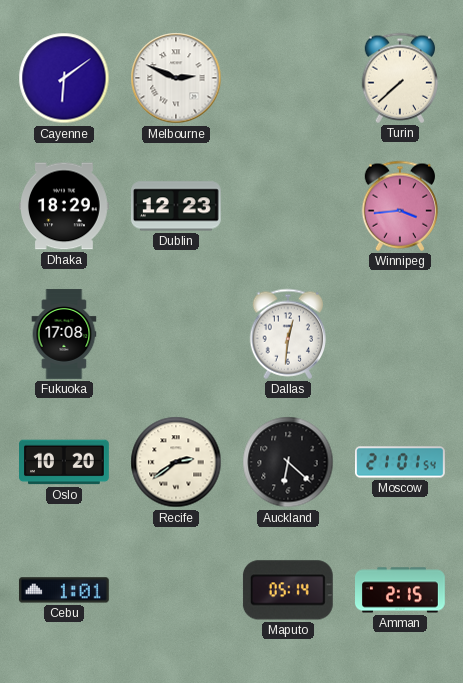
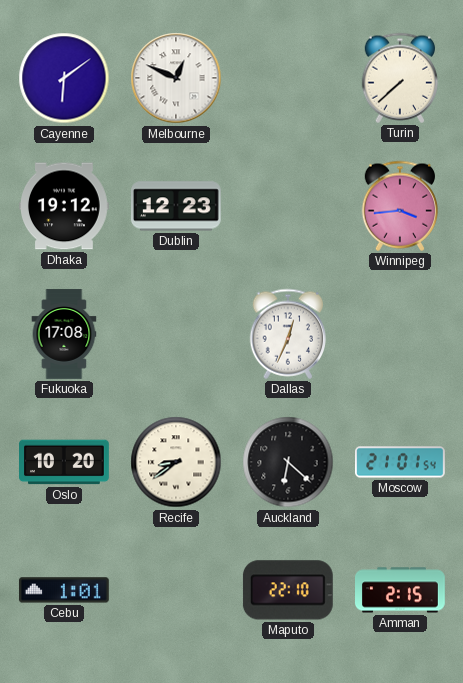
Melbourne: 2:49 -> 12:49
Dhaka: 18:29 -> 19:12
Dallas: 12:31 -> 12:34
Recife: 2:39 -> 8:39
Maputo: 05:14 -> 22:10
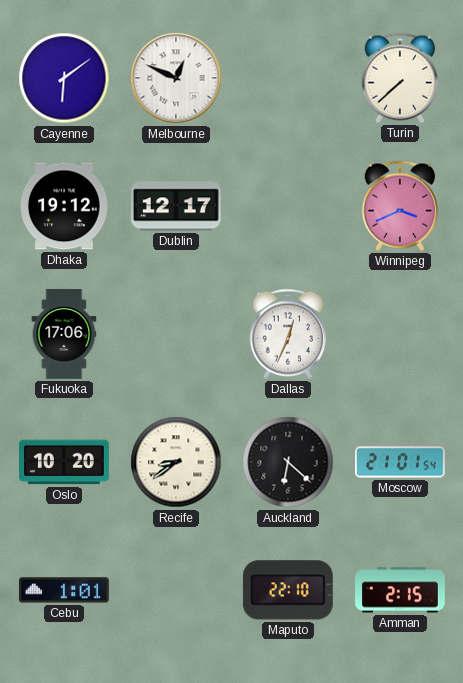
Dublin: 12:23 -> 12:17
Winnipeg: 3:44 -> 3:41
Fukuoka: 17:08 -> 17:06
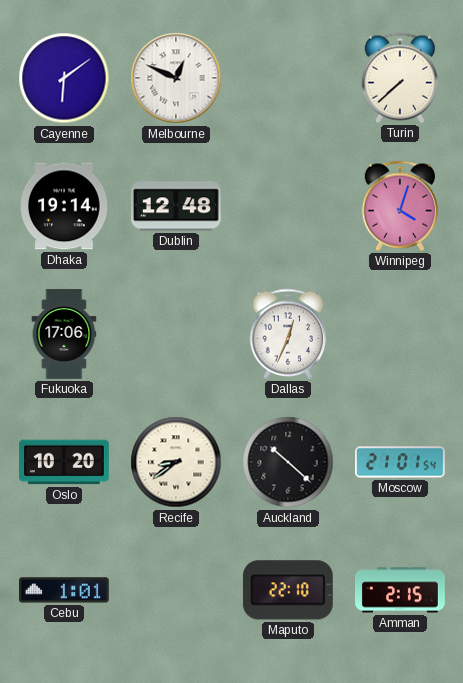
Dhaka: 19:12 -> 19:14
Dublin: 12:17 -> 12:48
Winnipeg: 3:41 -> 4:03
Auckland: 6:22 -> 10:22
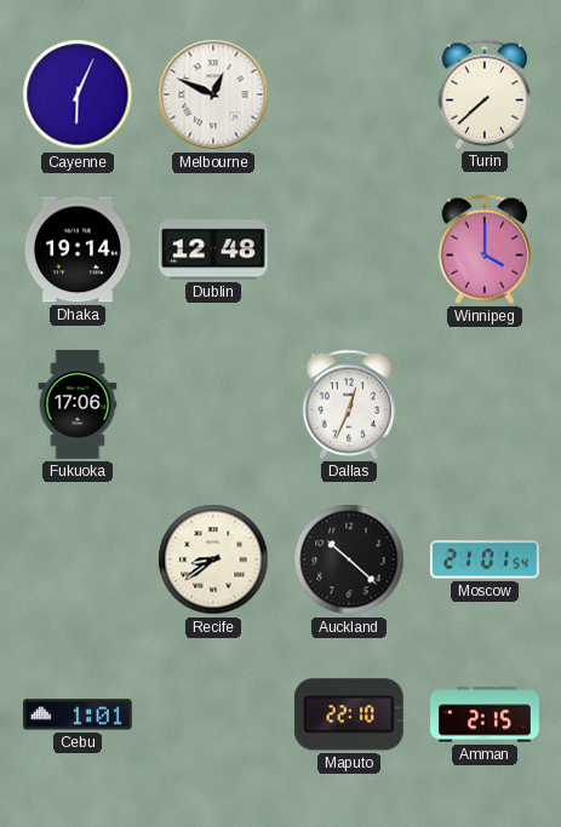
Cayenne: 6:09 -> 6:04
Winnipeg: 4:03 -> 4:00
Oslo: 10:20 -> none
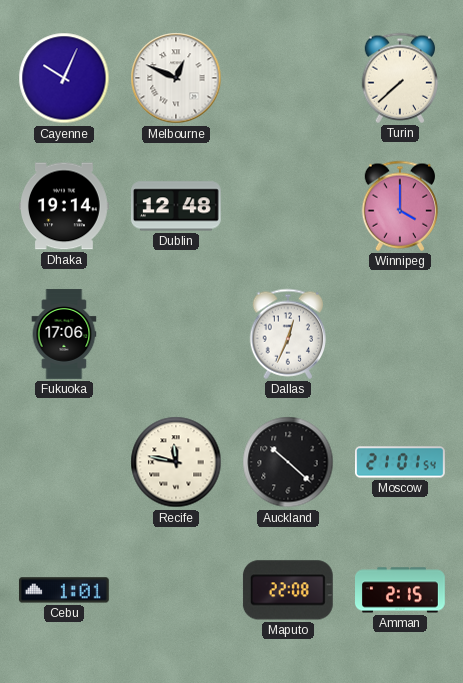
Cayenne: 6:04 -> 10:04
Recife: 8:39 -> 11:47
Maputo: 22:10 -> 22:08
